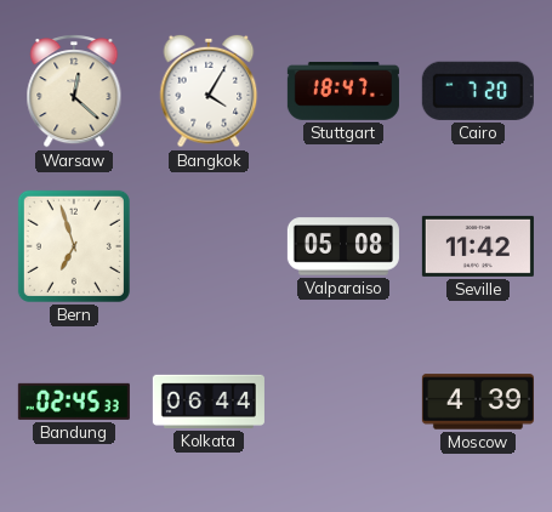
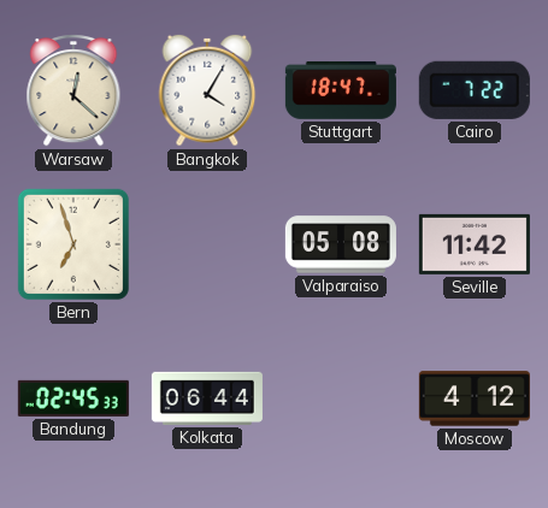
Cairo: 7:20 -> 7:22
Moscow: 4:39 -> 4:12
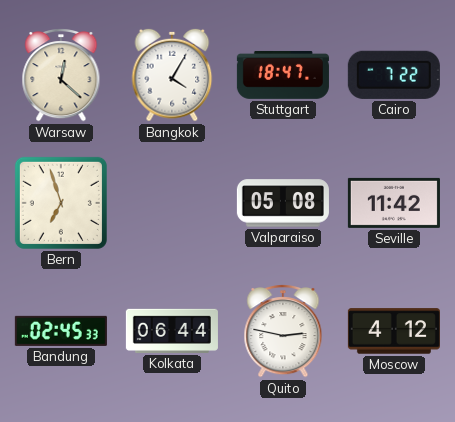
Quito: none -> 2:47
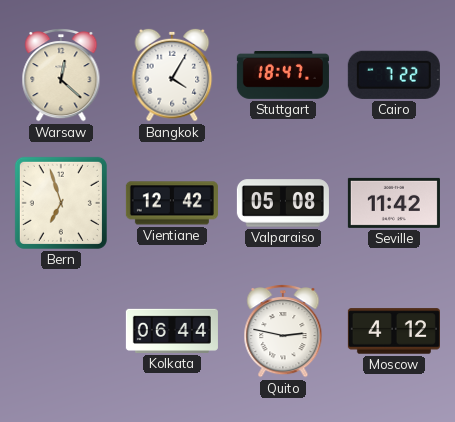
Vientiane: none -> 12:42
Bandung: 02:45 -> none
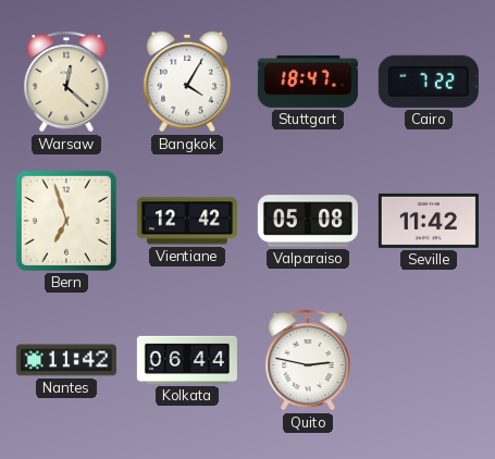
Nantes: none -> 11:42
Moscow: 4:12 -> none
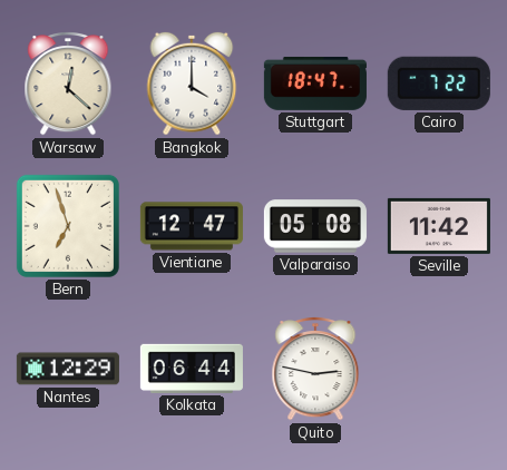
Bangkok: 4:05 -> 4:00
Vientiane: 12:42 -> 12:47
Nantes: 11:42 -> 12:29
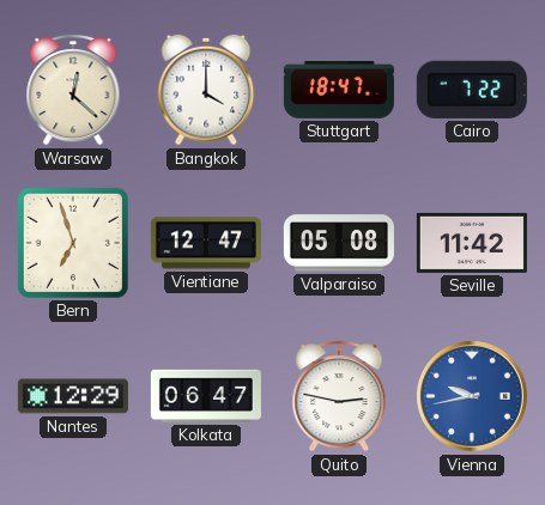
Kolkata: 06:44 -> 06:47
Vienna: none -> 9:43
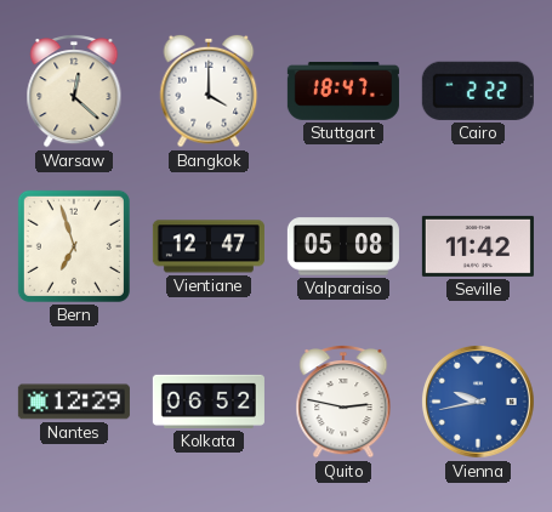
Cairo: 7:22 -> 2:22
Kolkata: 06:47 -> 06:52
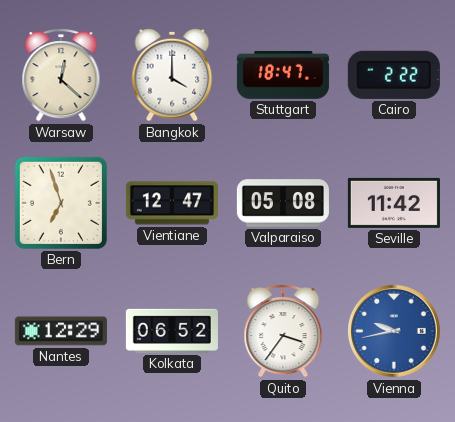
Quito: 2:47 -> 3:36
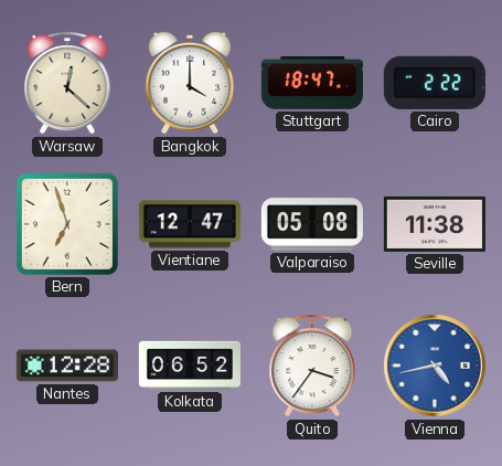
Seville: 11:42 -> 11:38
Nantes: 12:29 -> 12:28
Vienna: 9:43 -> 4:43
